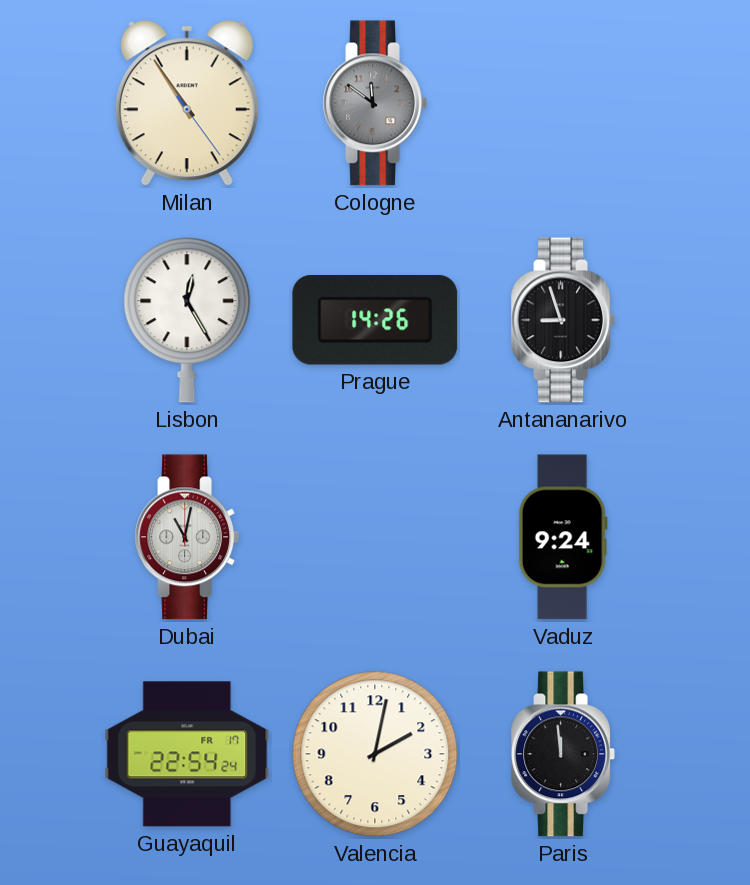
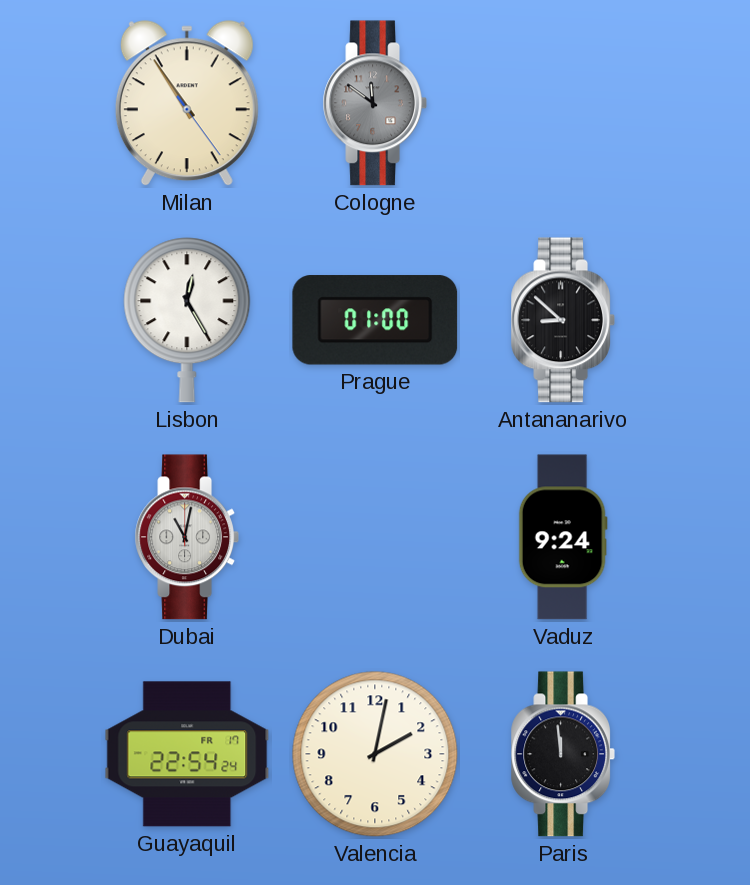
Prague: 14:26 -> 01:00
Antananarivo: 8:57 -> 8:52
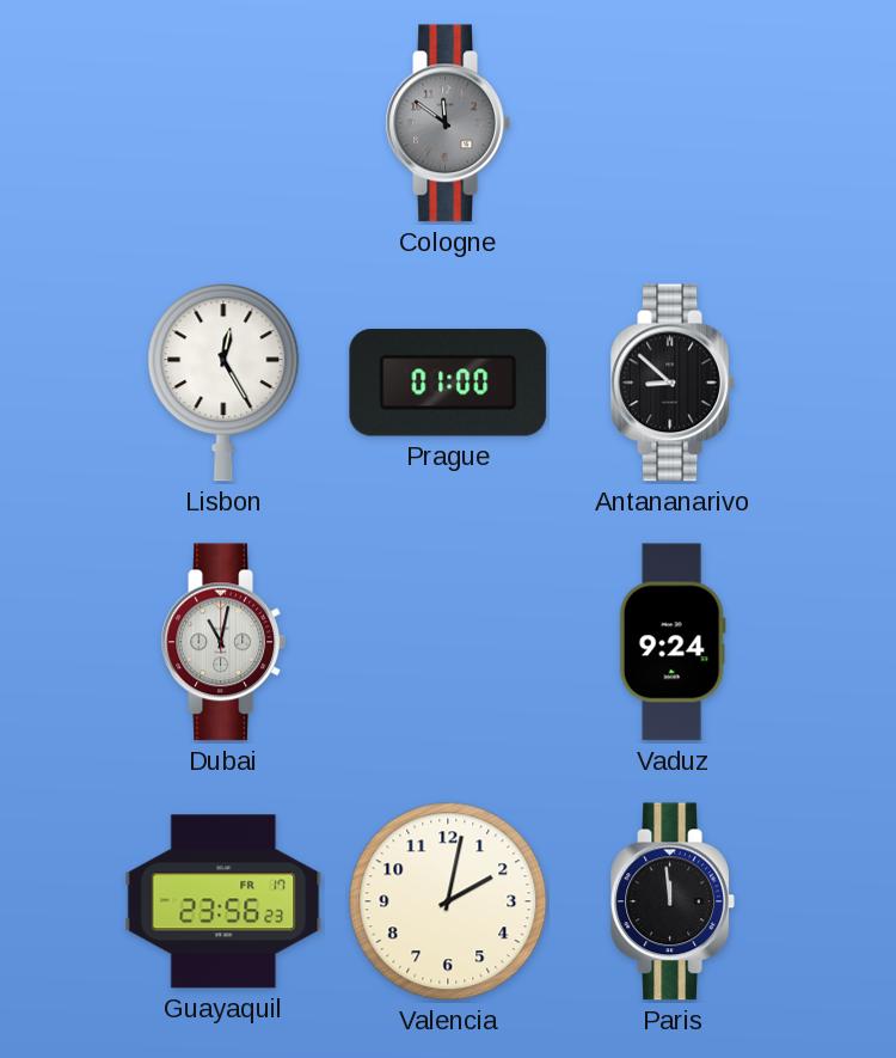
Milan: 10:54 -> none
Guayaquil: 22:54 -> 23:56
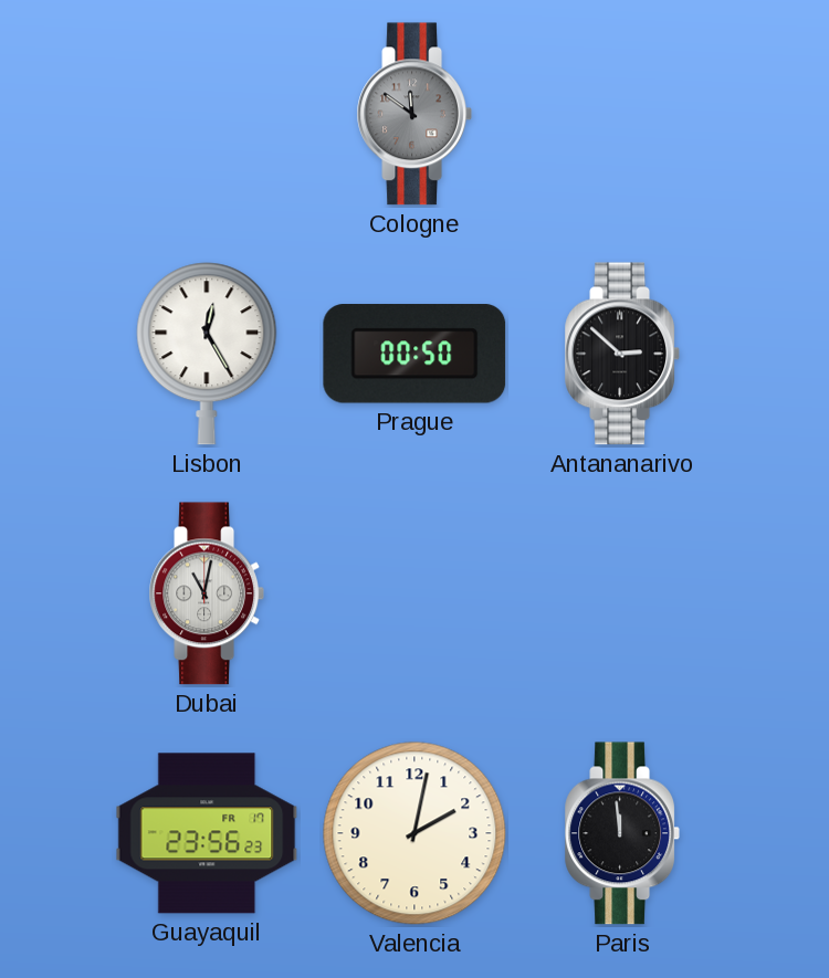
Prague: 01:00 -> 00:50
Antananarivo: 8:52 -> 2:52
Vaduz: 9:24 -> none
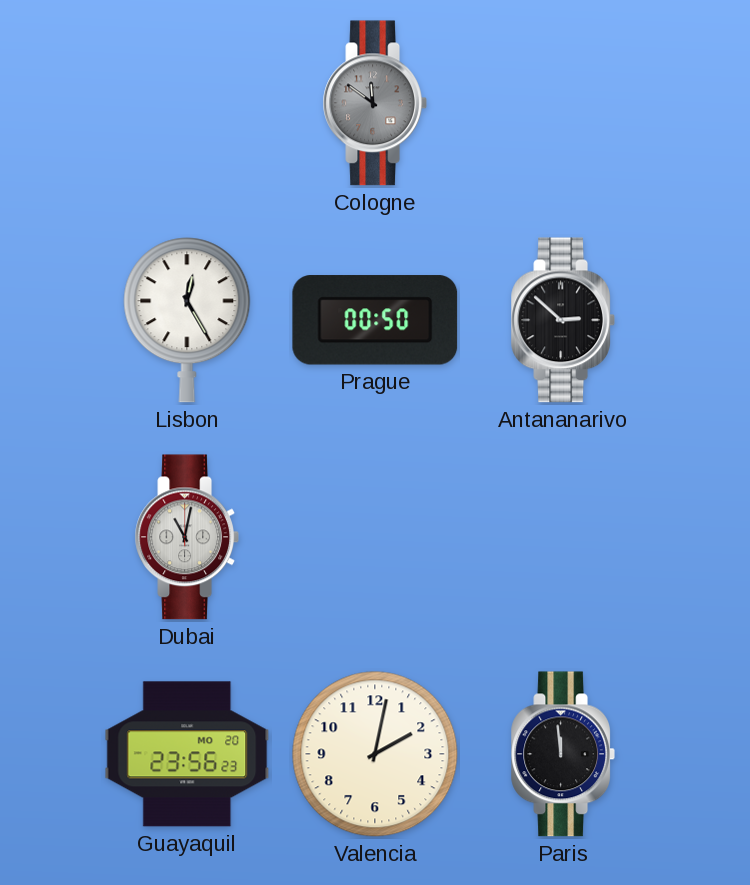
Guayaquil date: FR 17 -> MO 20
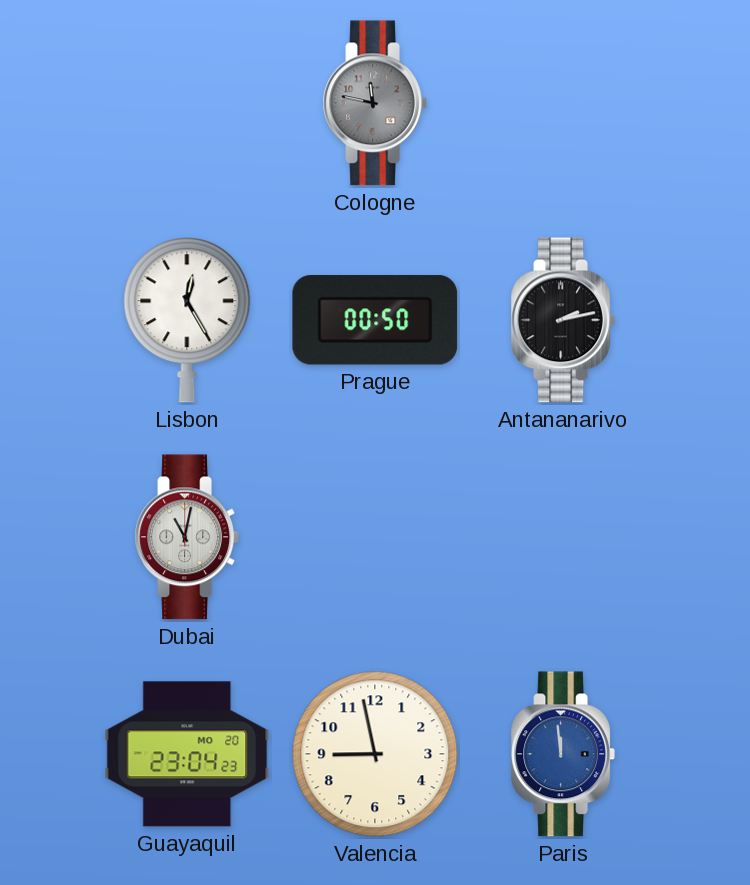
Cologne: 11:51 -> 11:47
Antananarivo: 2:52 -> 2:13
Guayaquil: 23:56 -> 23:04
Valencia: 2:02 -> 8:58
Paris dial: black -> blue
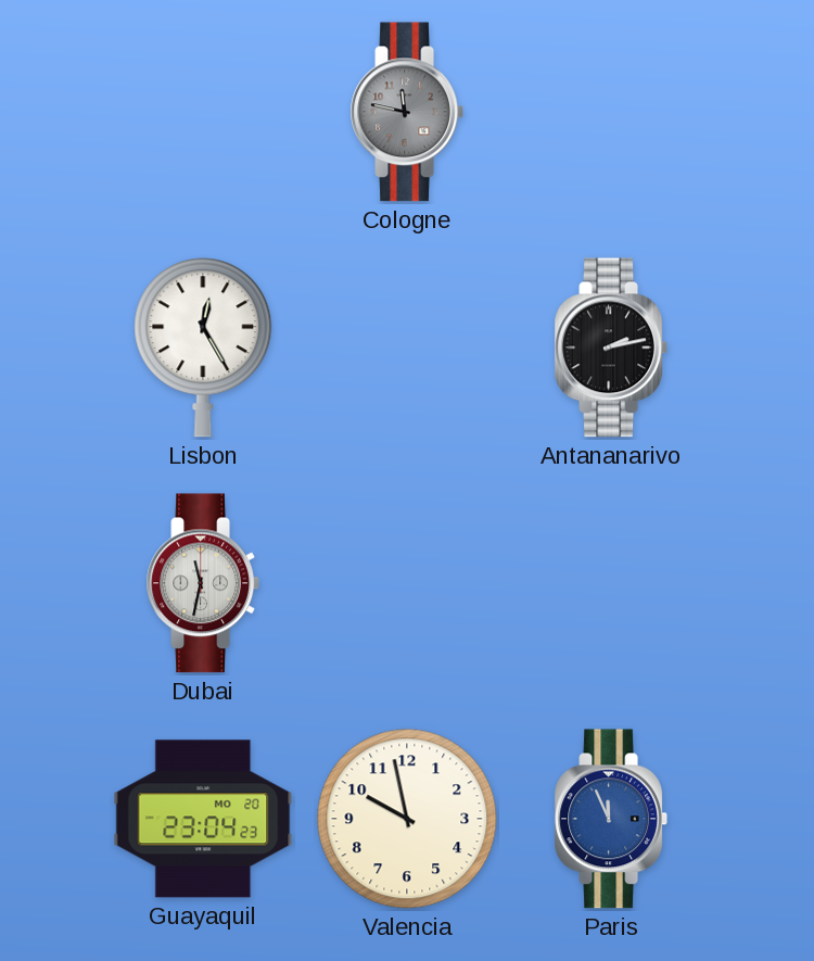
Prague: 00:50 -> none
Dubai: 11:02 -> 11:32
Valencia: 8:58 -> 9:58
Paris: 11:59 -> 11:56
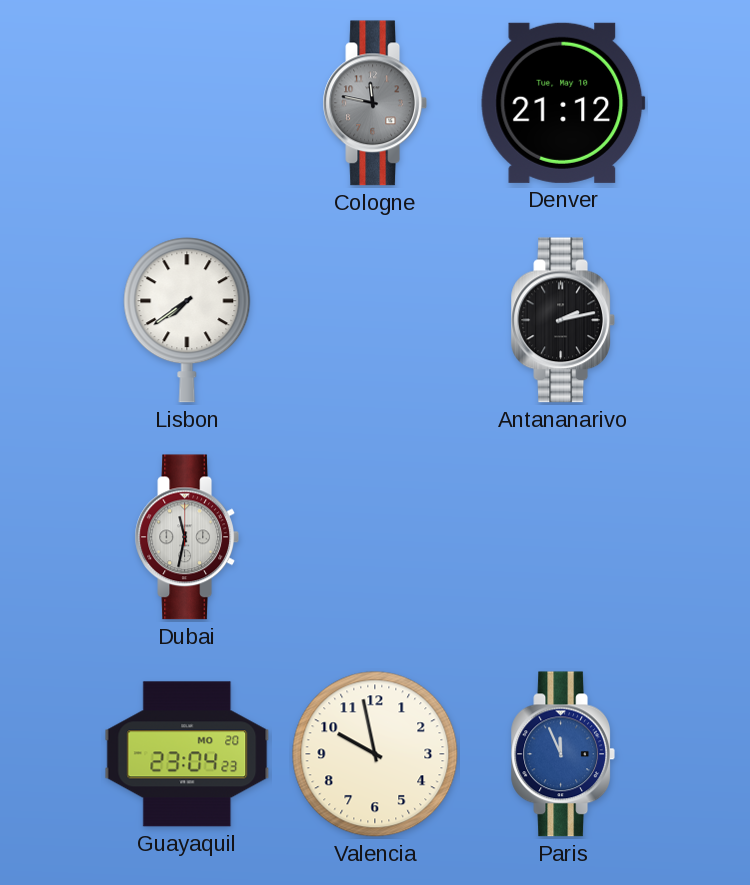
Denver: none -> 21:12
Lisbon: 12:25 -> 7:39
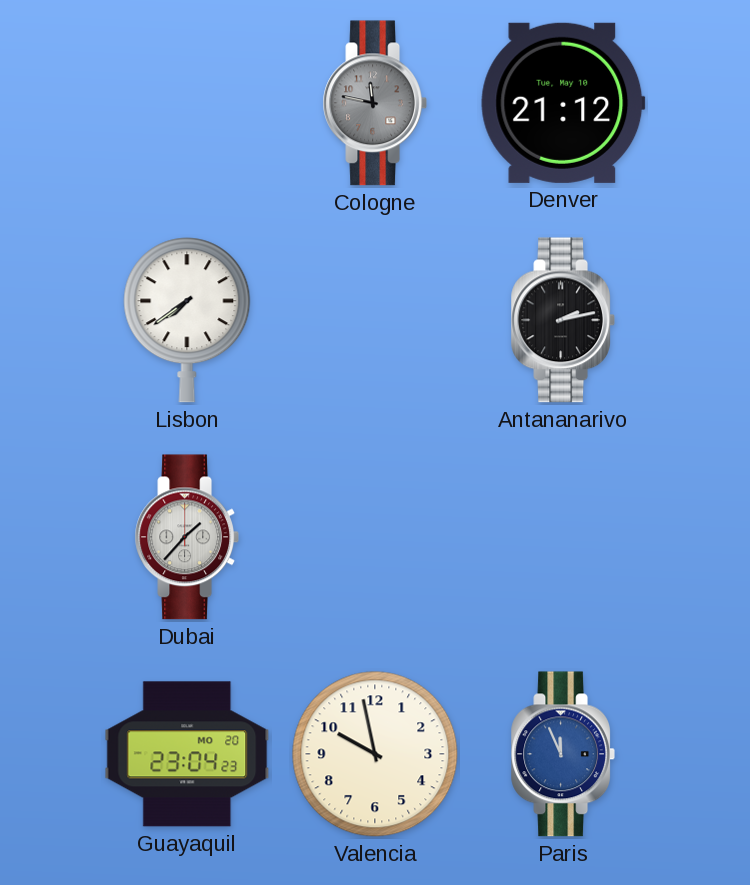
Dubai: 11:32 -> 1:37
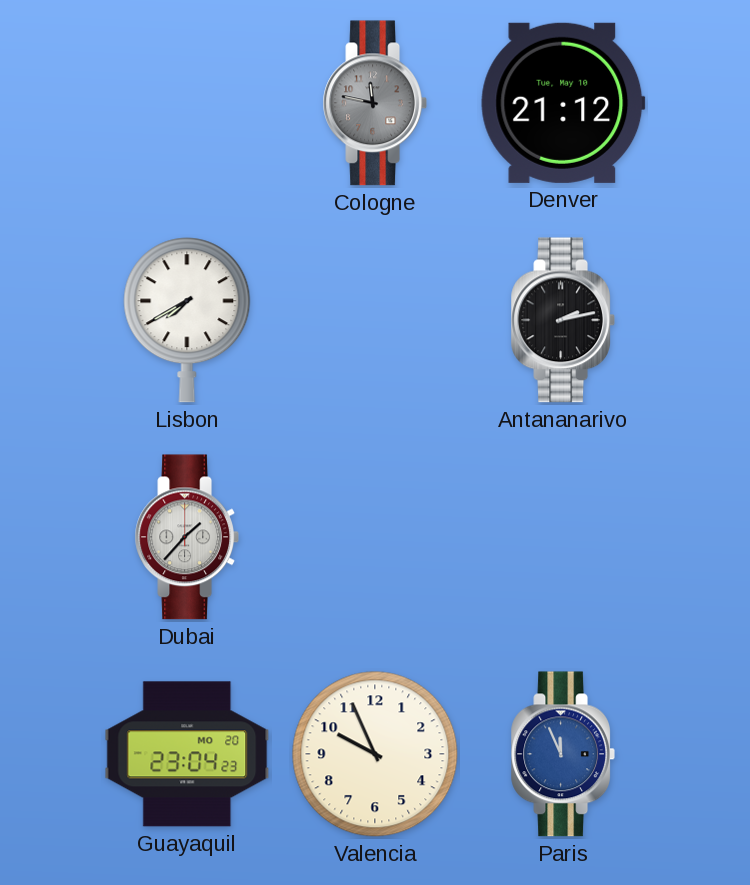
Lisbon: 7:39 -> 7:40
Valencia: 9:58 -> 9:56
